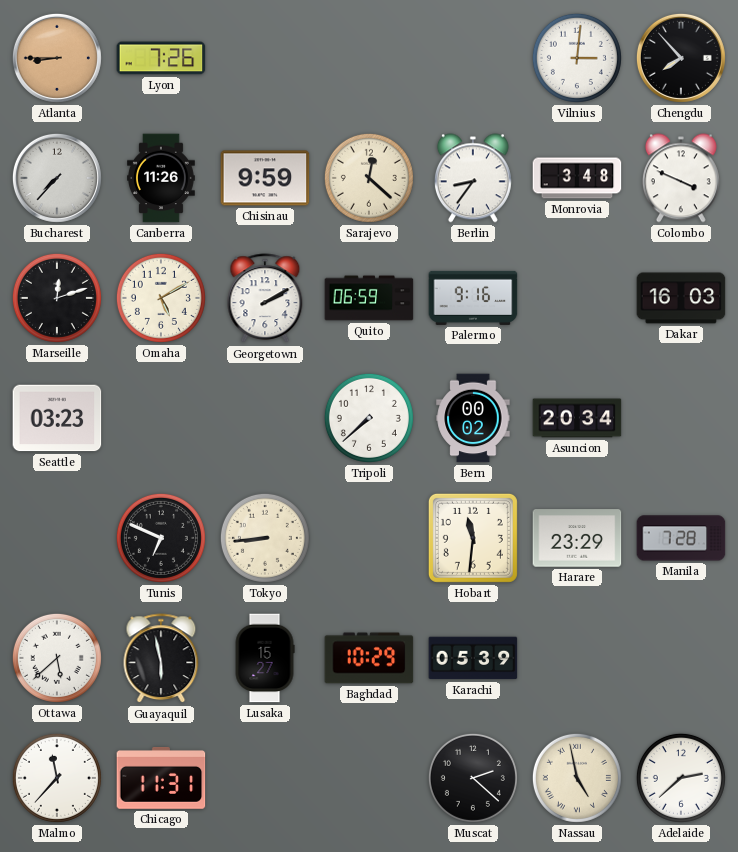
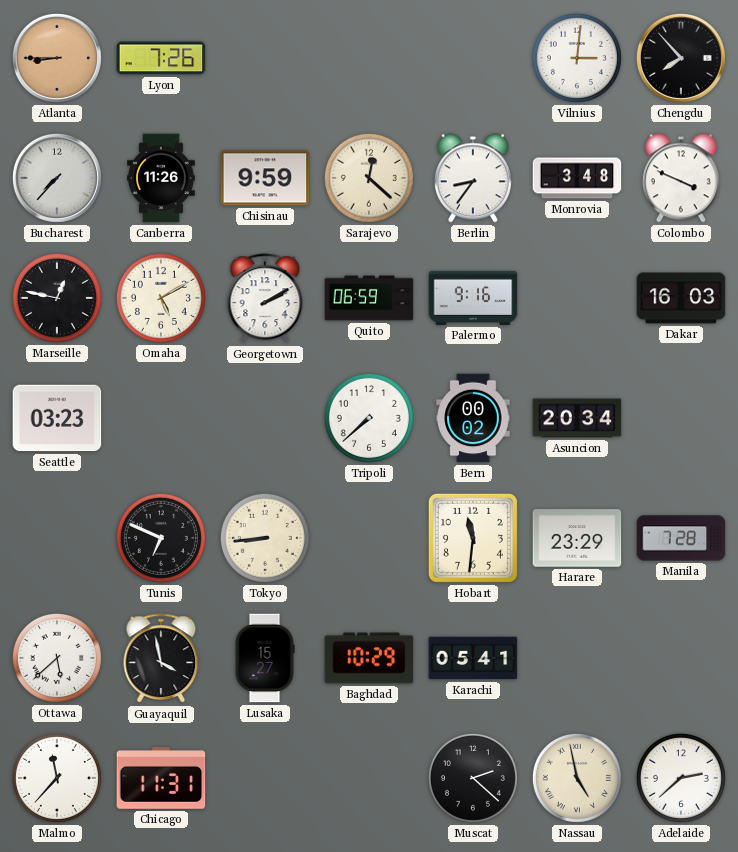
Marseille: 12:12 -> 12:47
Guayaquil: 5:58 -> 3:58
Karachi: 05:39 -> 05:41
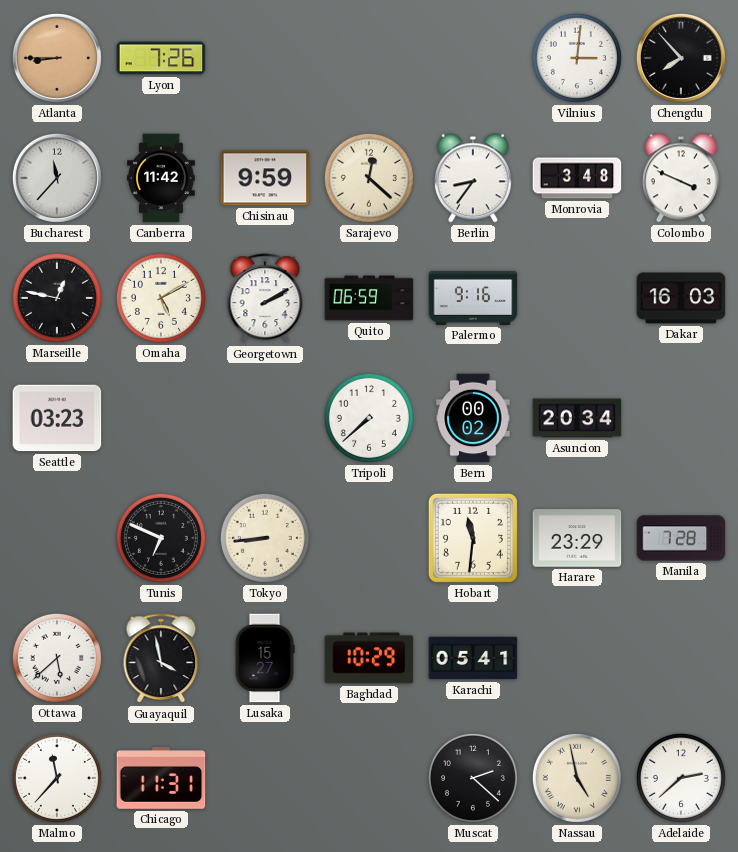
Bucharest: 7:37 -> 11:37
Canberra: 11:26 -> 11:42
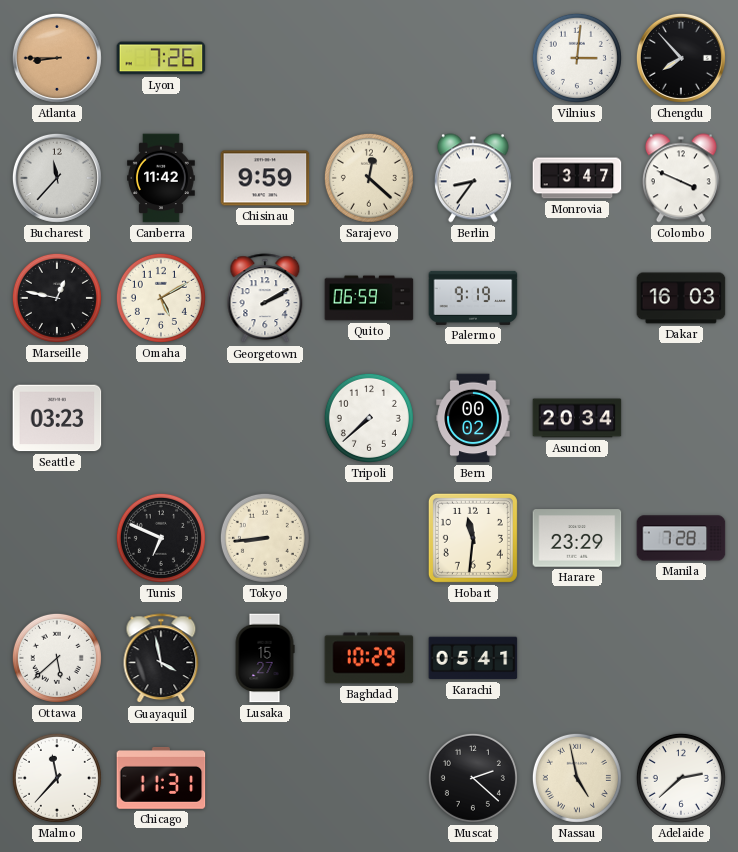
Monrovia: 3:48 -> 3:47
Palermo: 9:16 -> 9:19
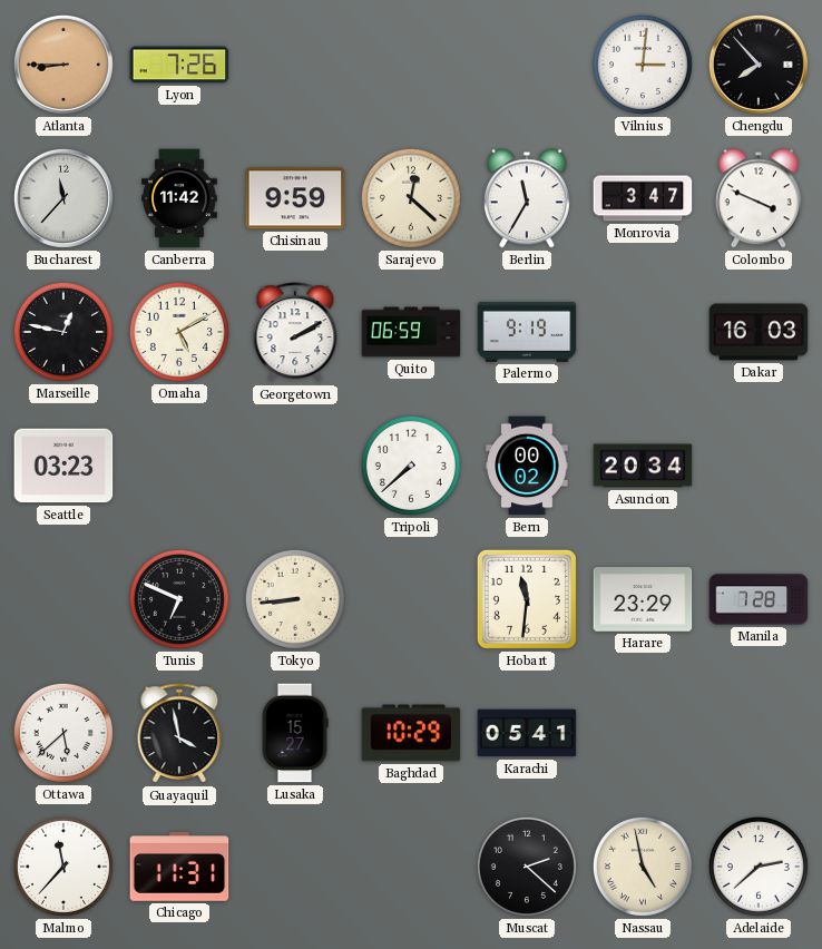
Berlin: 8:36 -> 11:35
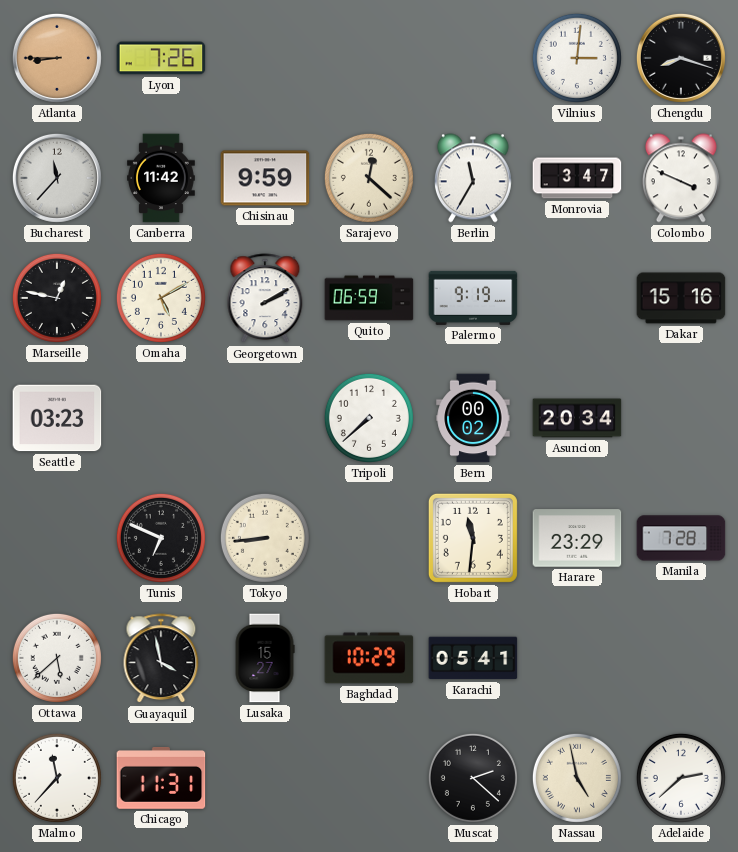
Chengdu: 7:53 -> 8:18
Dakar: 16:03 -> 15:16
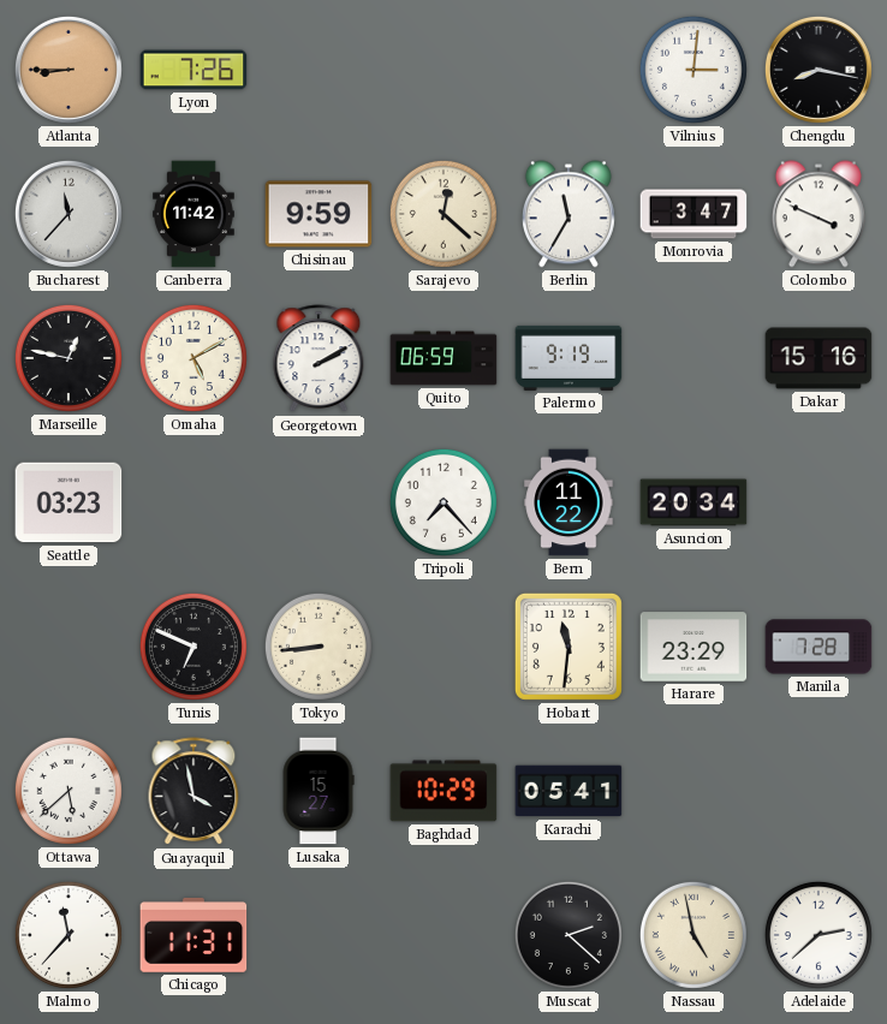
Chengdu: 8:18 -> 8:17
Tripoli: 7:38 -> 7:23
Bern: 00:02 -> 11:22
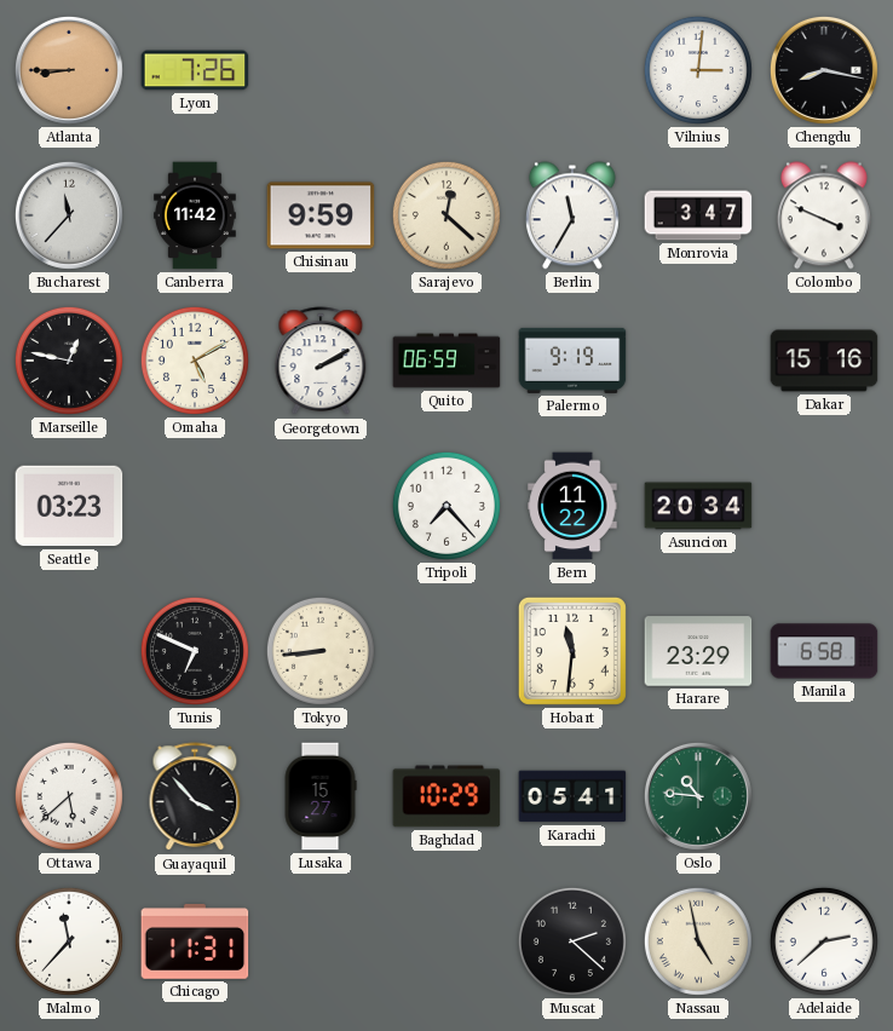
Manila: 7:28 -> 6:58
Guayaquil: 3:58 -> 3:53
Oslo: none -> 10:46
